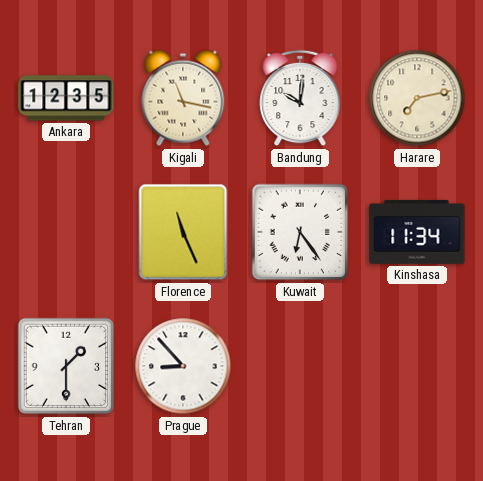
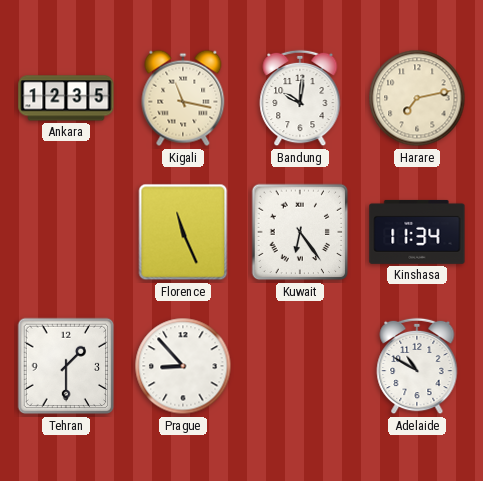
Adelaide: none -> 10:50
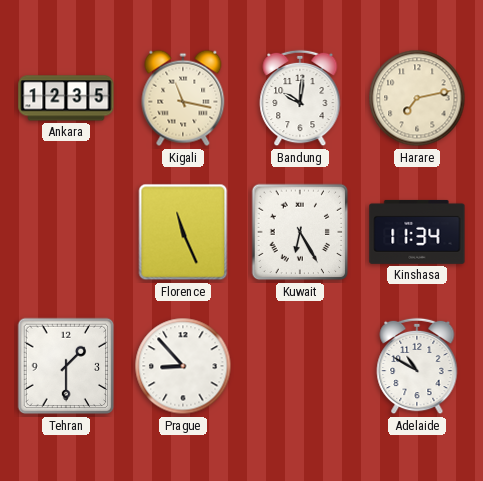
Kuwait: 6:24 -> 6:25
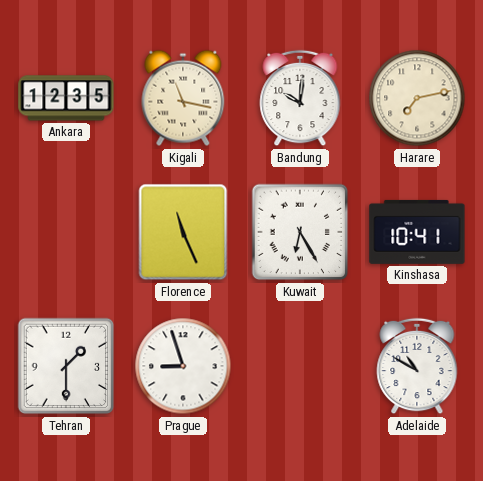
Kinshasa: 11:34 -> 10:41
Prague: 8:53 -> 8:57
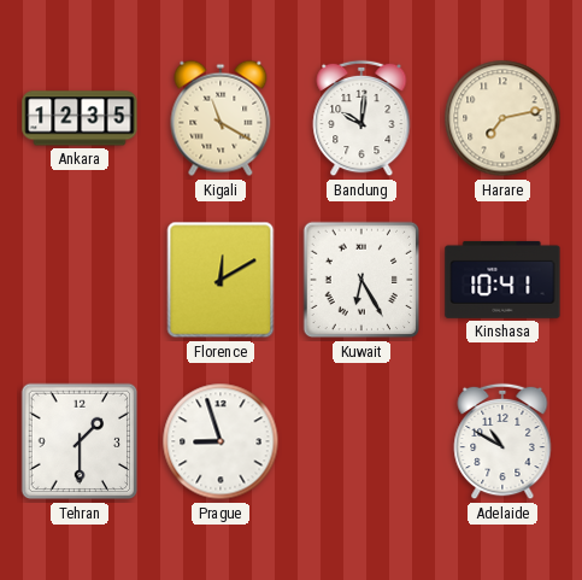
Kigali: 11:17 -> 11:20
Florence: 11:26 -> 12:10
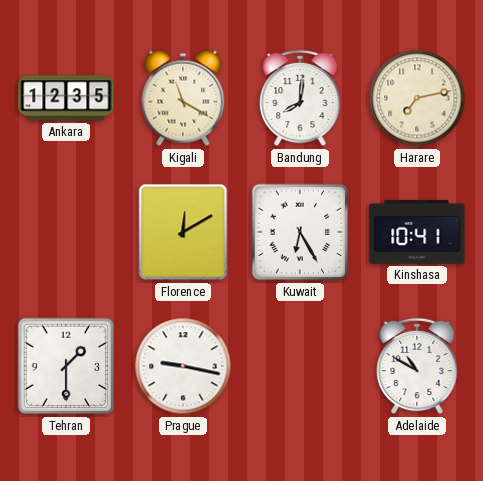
Bandung: 10:01 -> 8:01
Prague: 8:57 -> 9:17
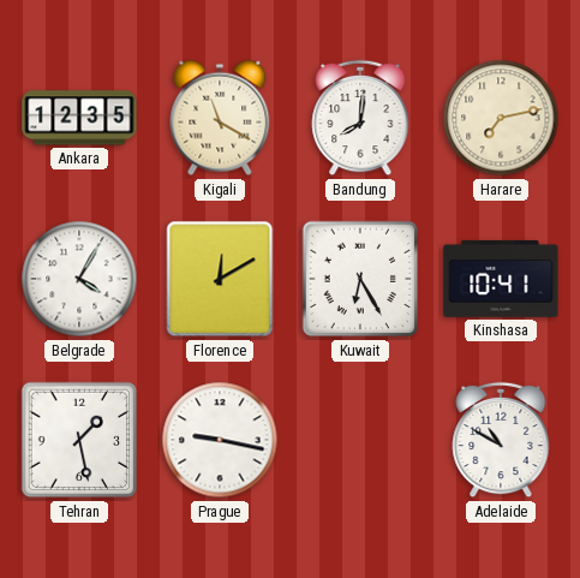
Belgrade: none -> 4:05
Tehran: 1:30 -> 1:28
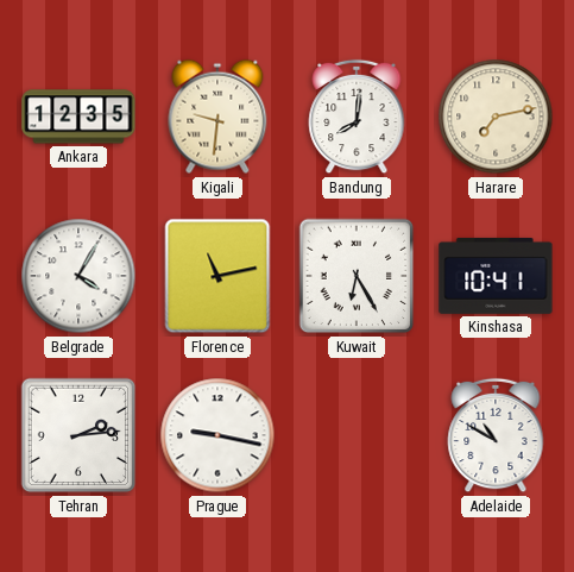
Kigali: 11:20 -> 9:31
Florence: 12:10 -> 11:13
Tehran: 1:28 -> 2:14
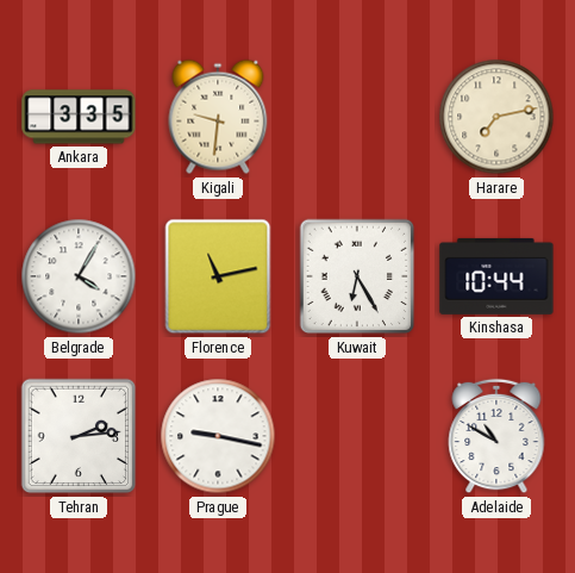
Ankara: 12:35 -> 3:35
Bandung: 8:01 -> none
Kinshasa: 10:41 -> 10:44
